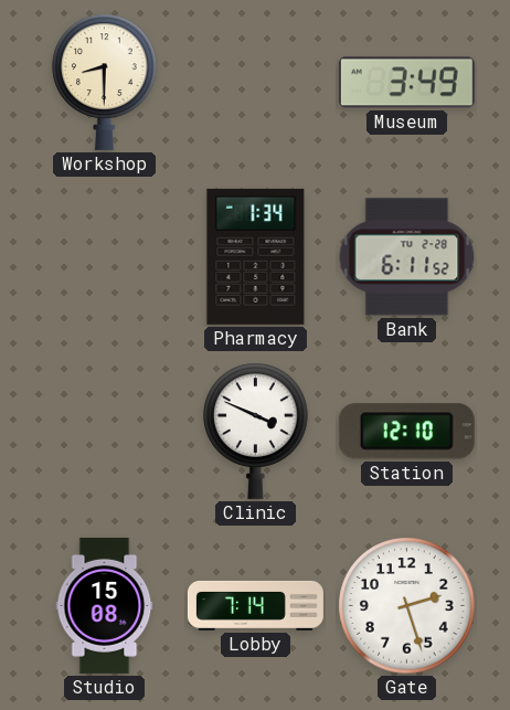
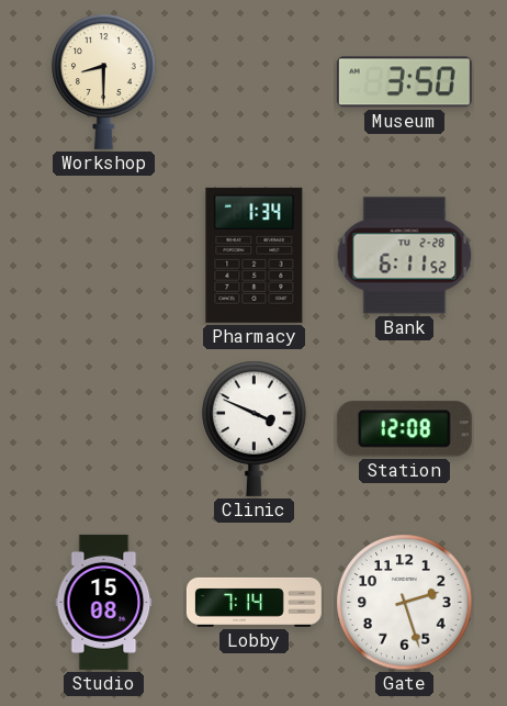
Museum: 3:49 -> 3:50
Station: 12:10 -> 12:08
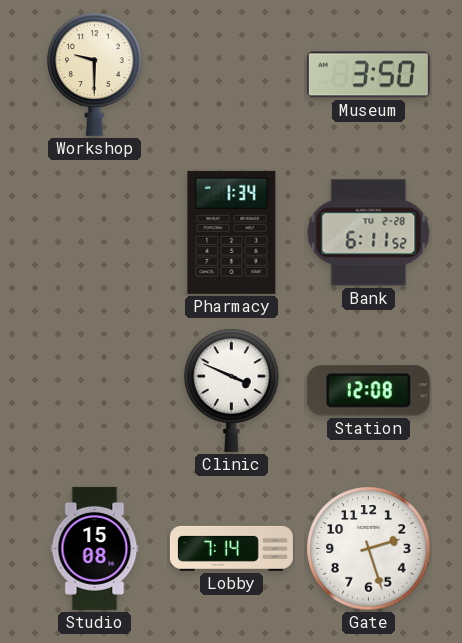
Workshop: 8:30 -> 9:30
